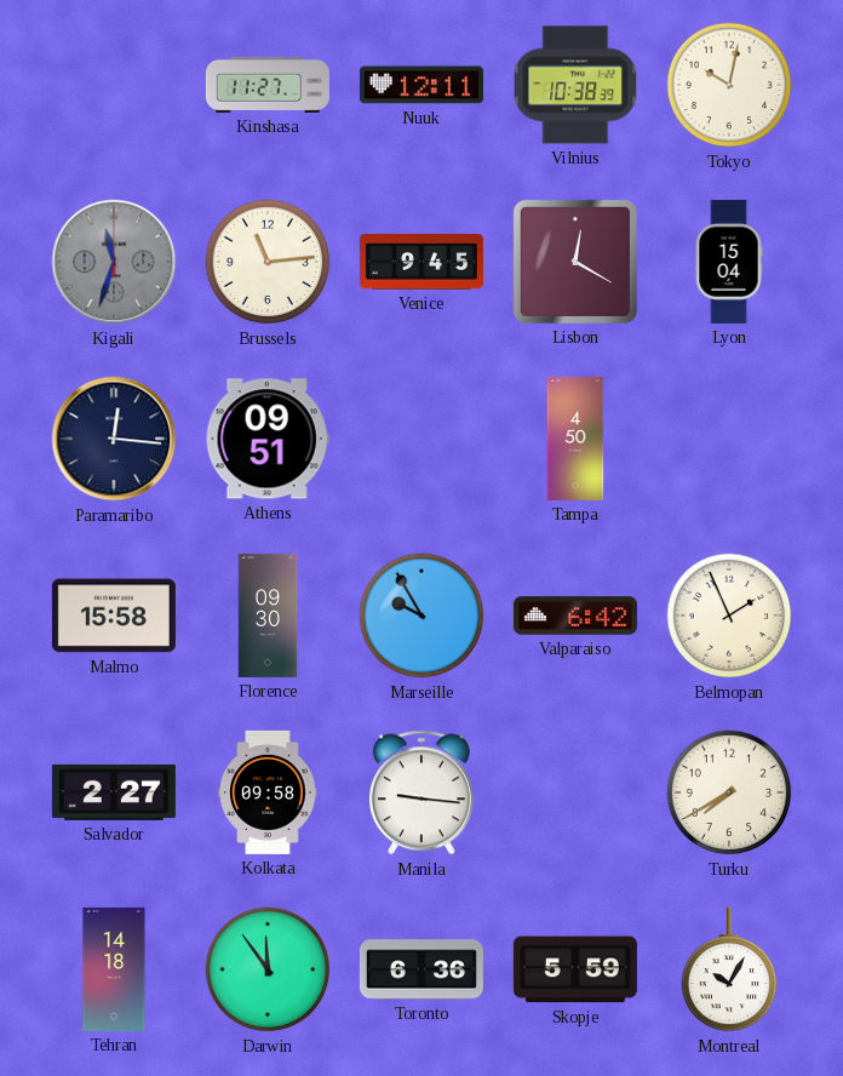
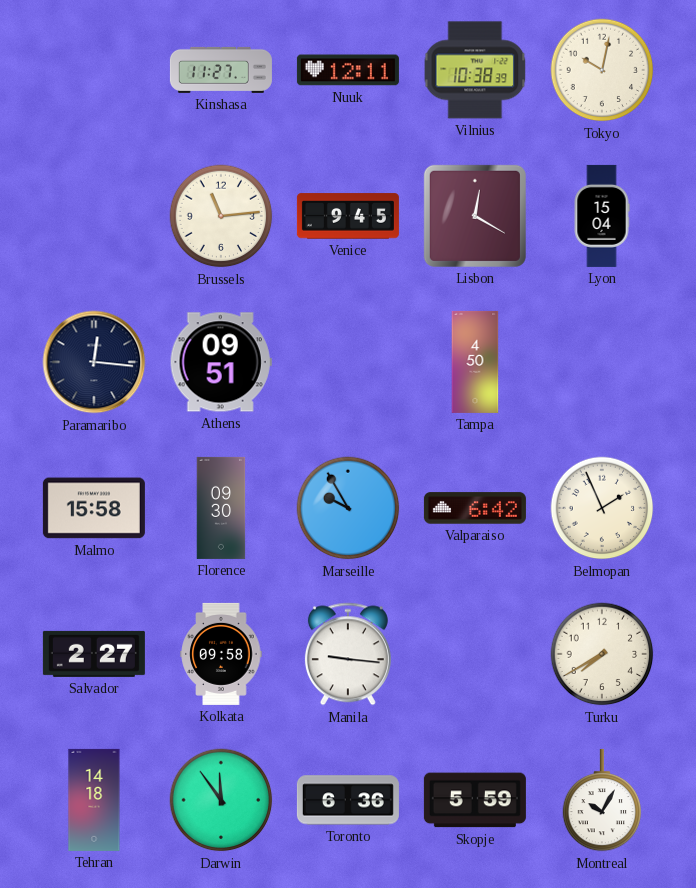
Kigali: 11:33 -> none
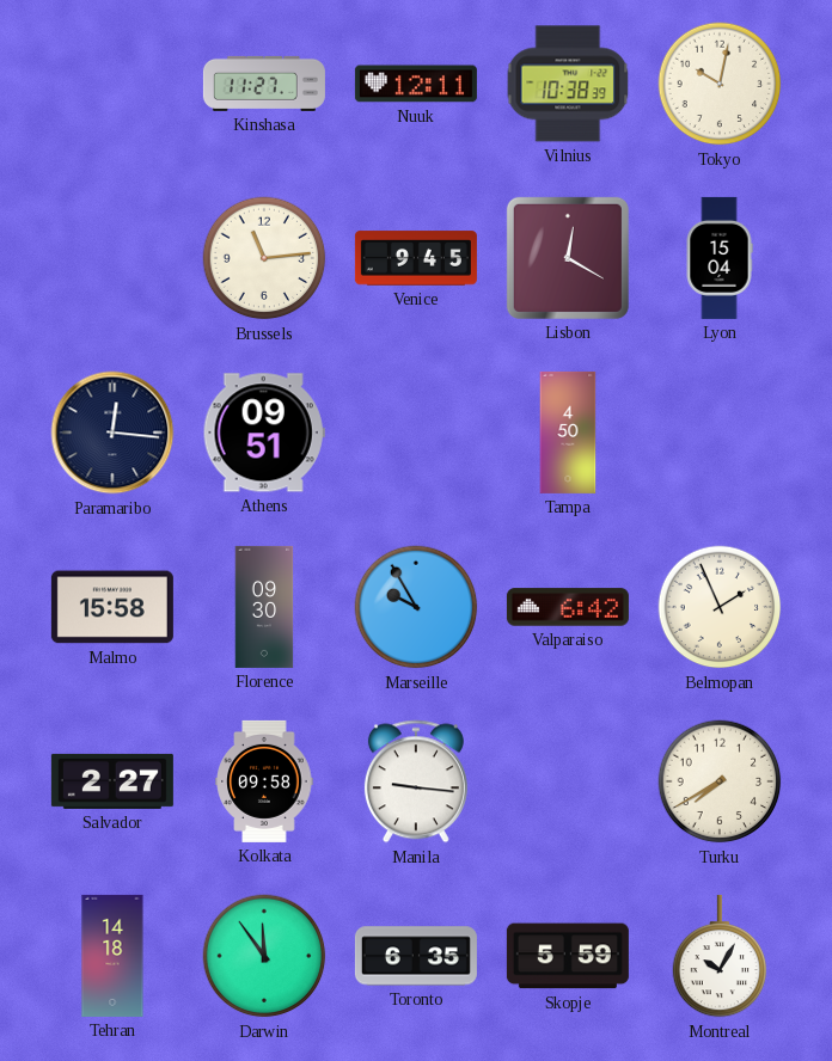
Toronto: 6:36 -> 6:35
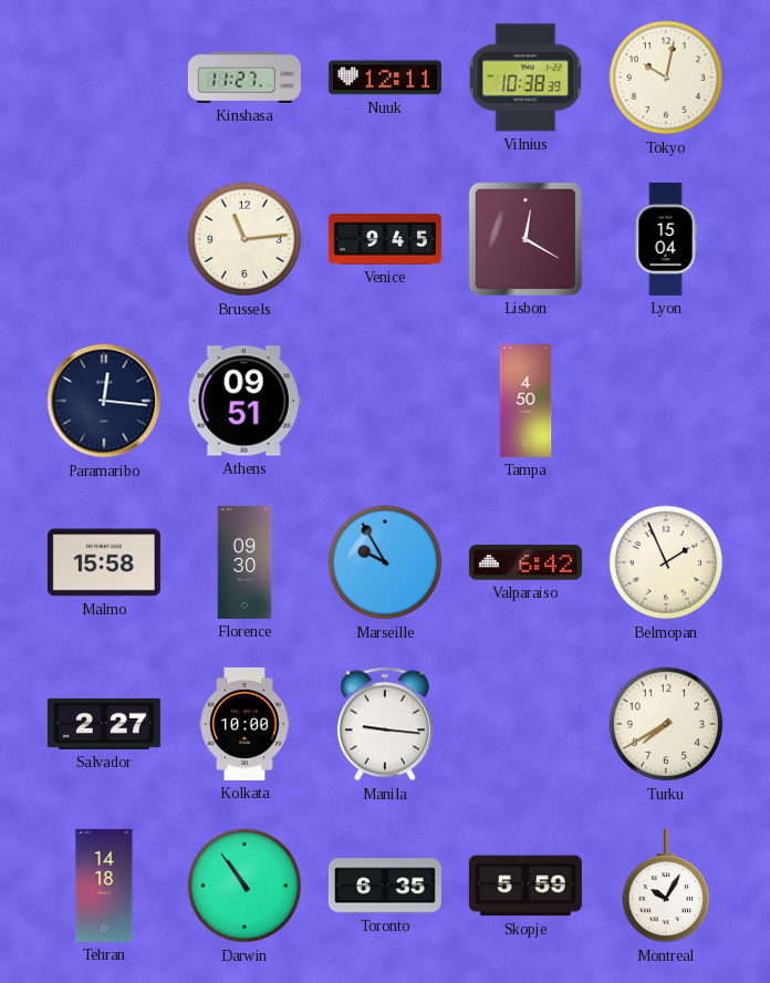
Kolkata: 09:58 -> 10:00
Darwin: 11:54 -> 10:54
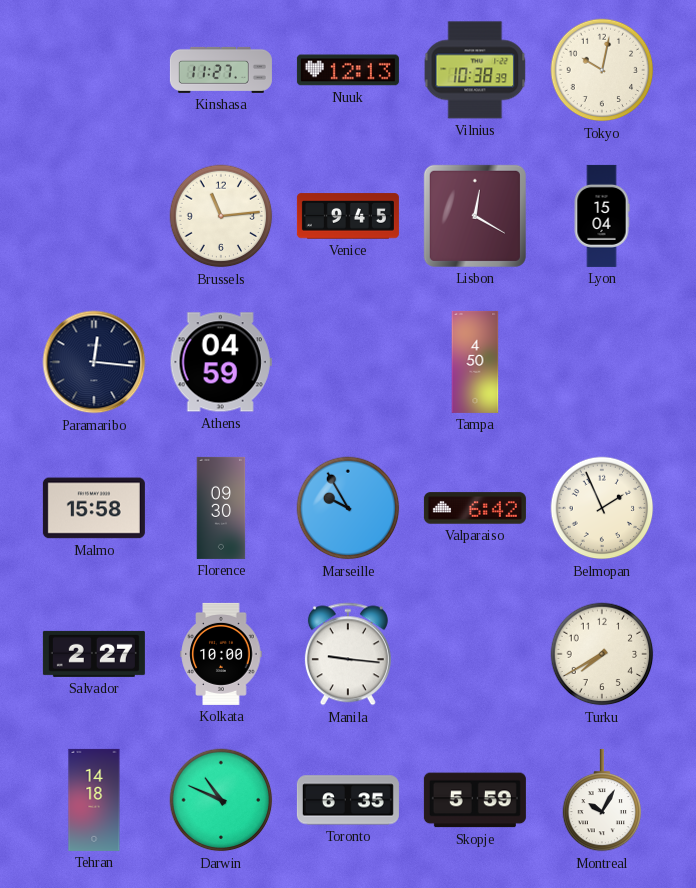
Nuuk: 12:11 -> 12:13
Athens: 09:51 -> 04:59
Darwin: 10:54 -> 10:49
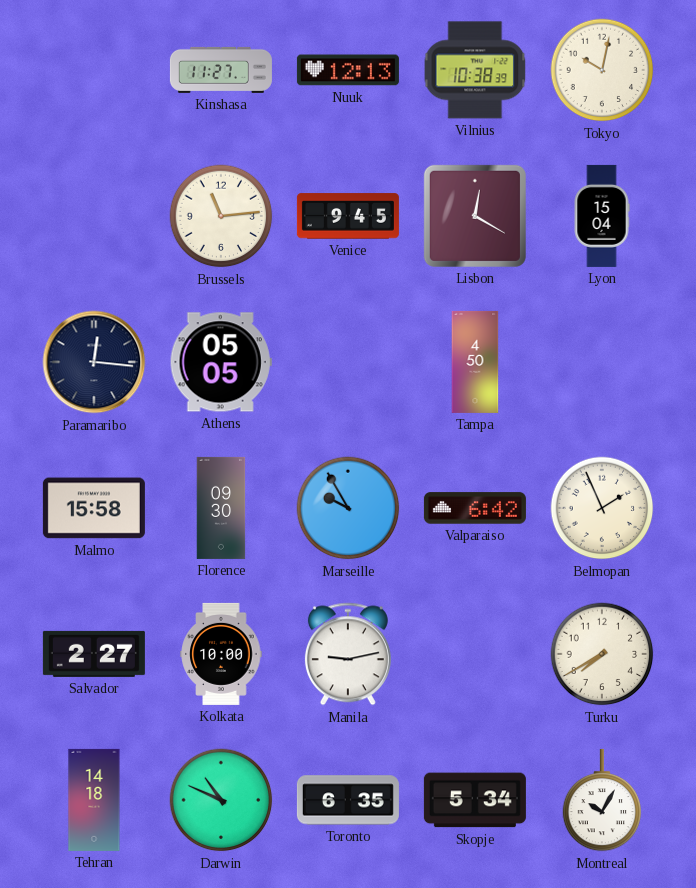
Athens: 04:59 -> 05:05
Manila: 9:16 -> 9:13
Skopje: 5:59 -> 5:34
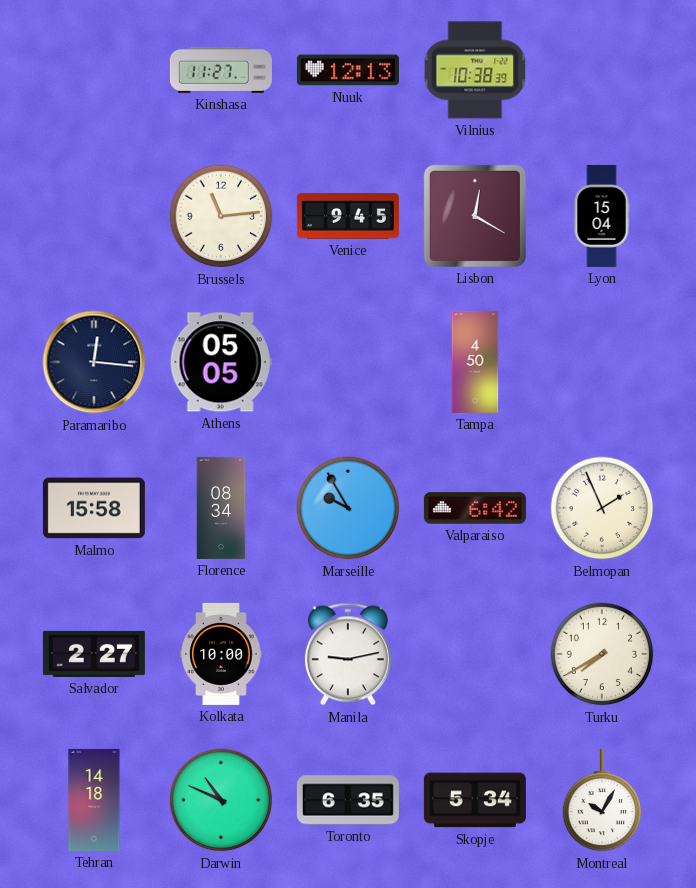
Tokyo: 10:02 -> none
Florence: 09:30 -> 08:34
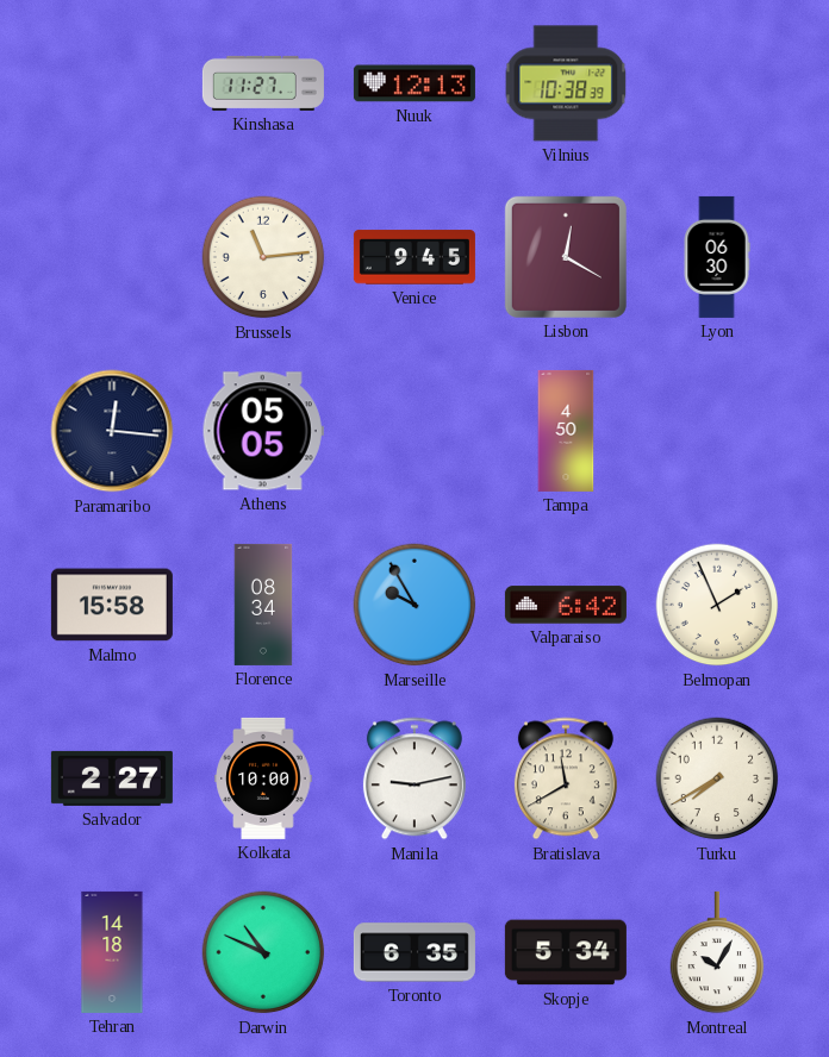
Lyon: 15:04 -> 06:30
Bratislava: none -> 11:40
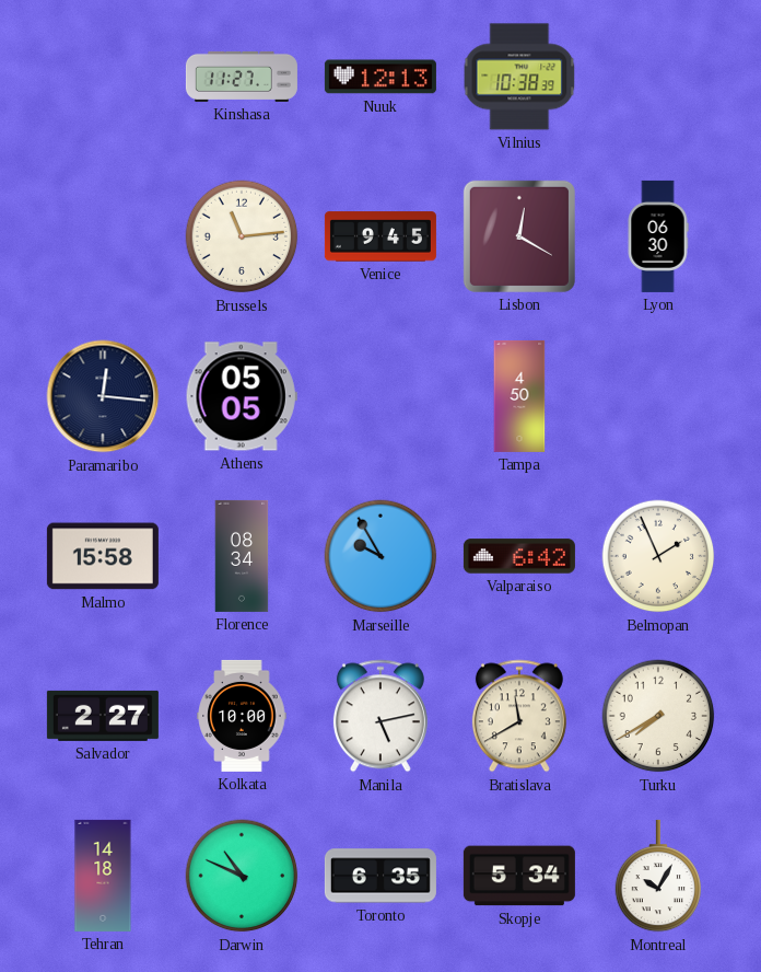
Manila: 9:13 -> 5:13
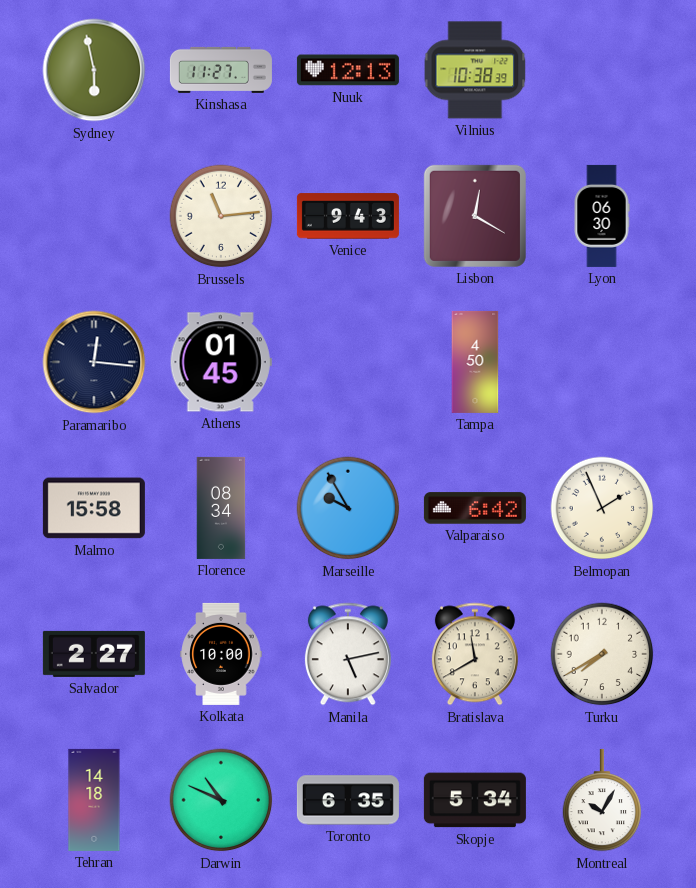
Sydney: none -> 5:58
Venice: 9:45 -> 9:43
Athens: 05:05 -> 01:45
